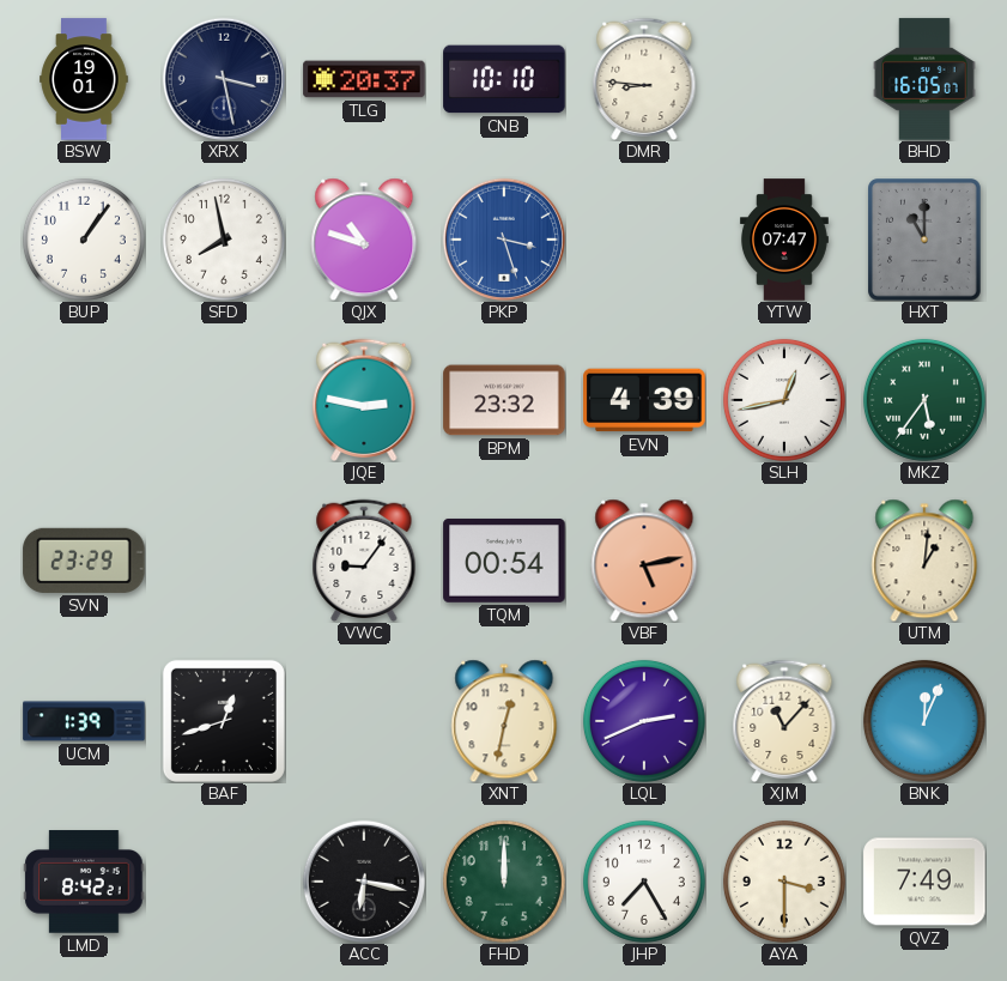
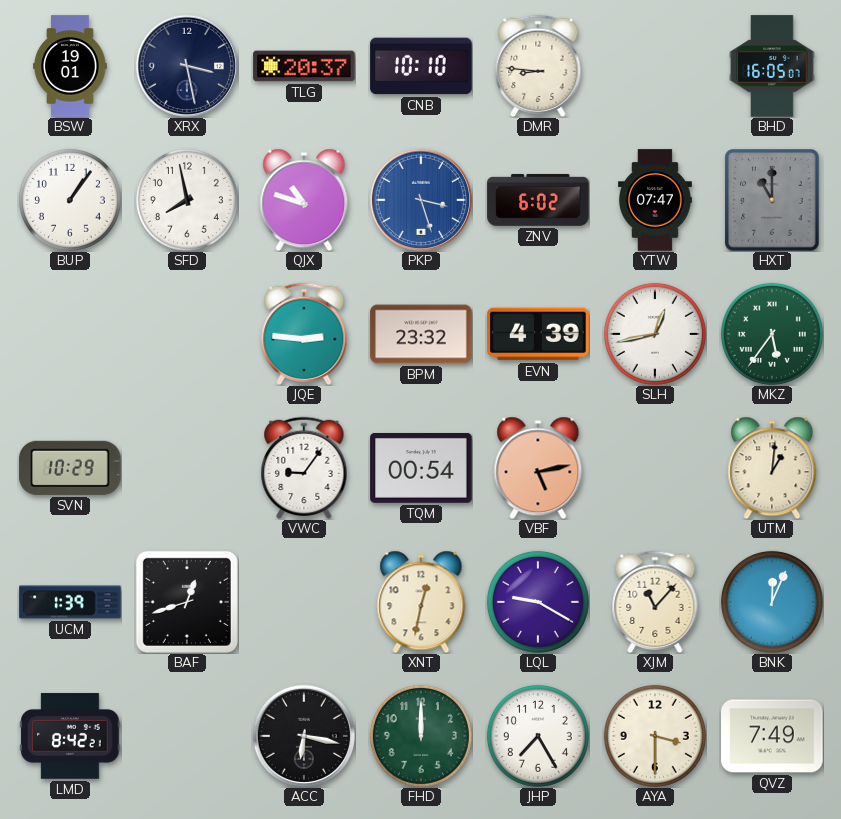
ZNV: none -> 6:02
JQE: 2:47 -> 2:46
SVN: 23:29 -> 10:29
LQL: 2:41 -> 9:20
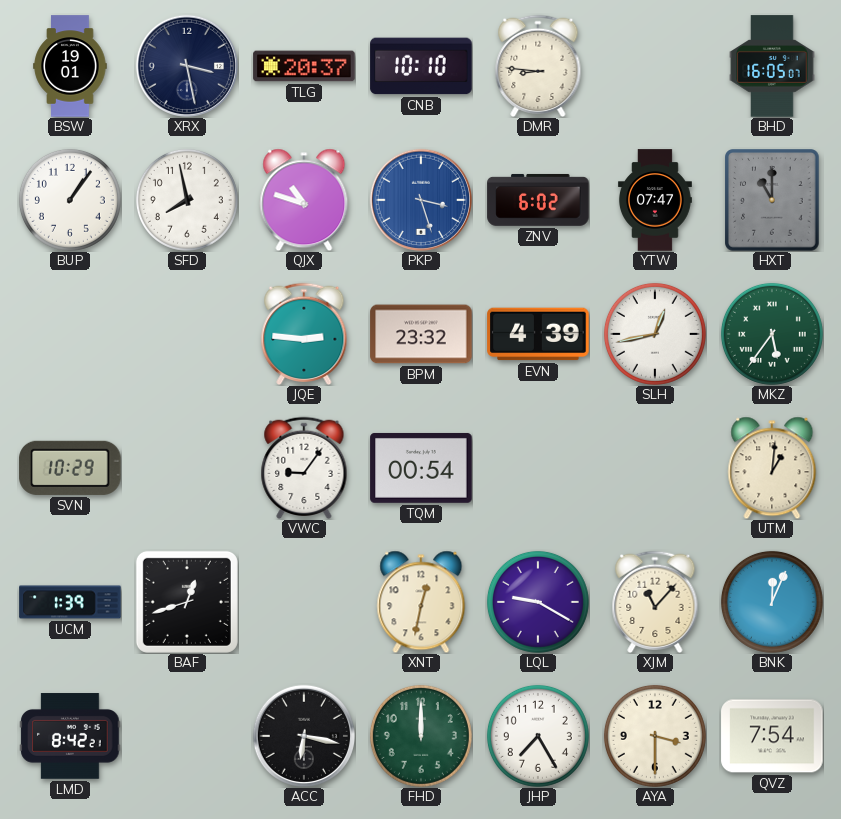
VBF: 5:13 -> none
QVZ: 7:49 -> 7:54
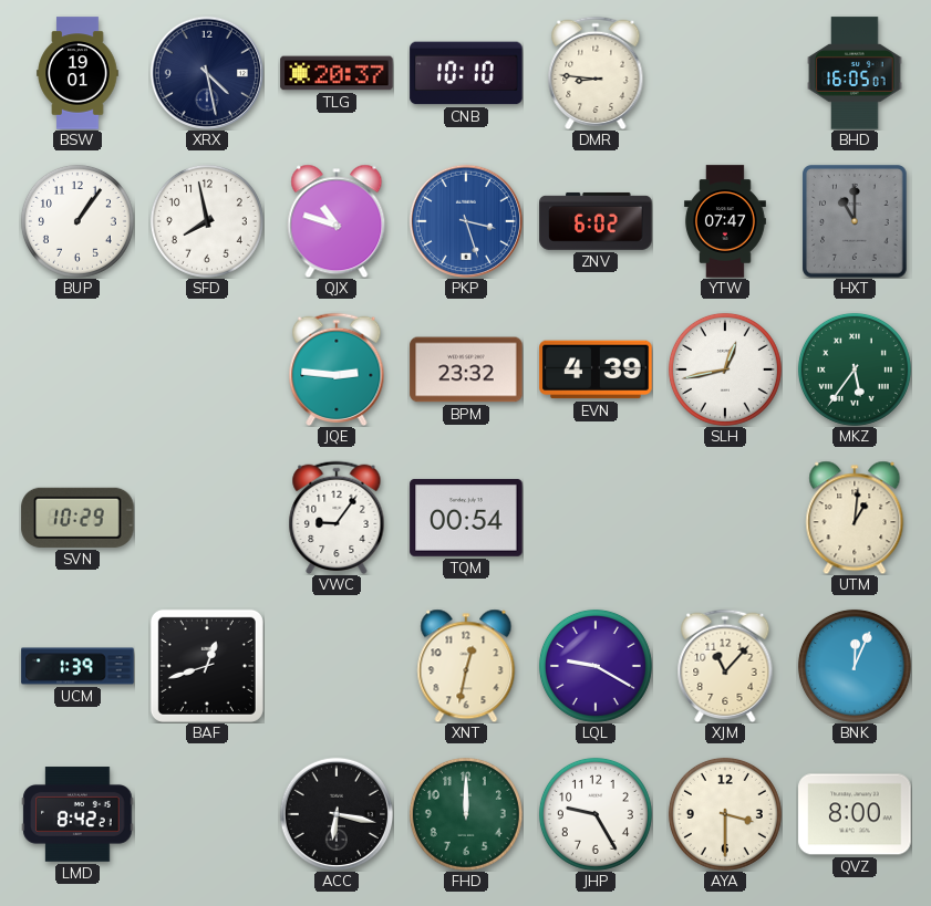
XRX: 3:28 -> 4:28
JHP: 7:25 -> 9:25
QVZ: 7:54 -> 8:00
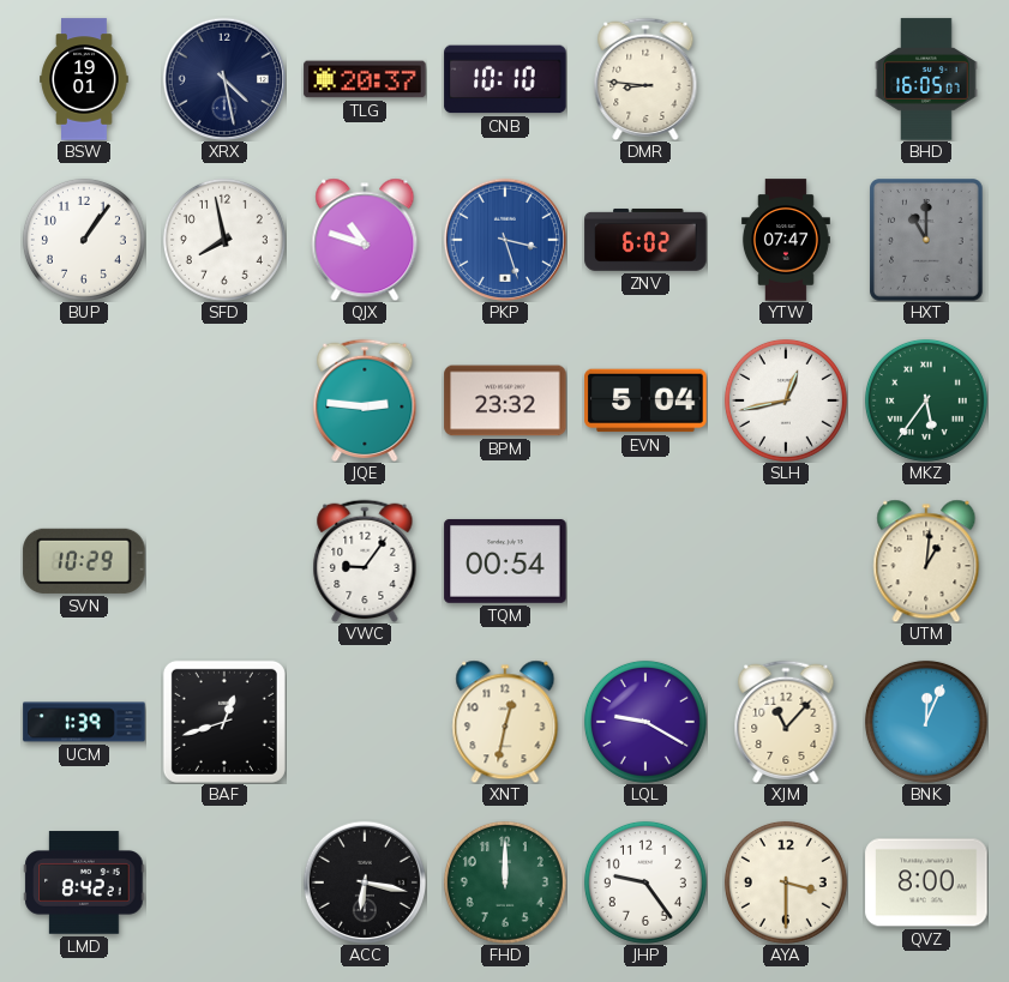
EVN: 4:39 -> 5:04
JHP: 9:25 -> 9:24
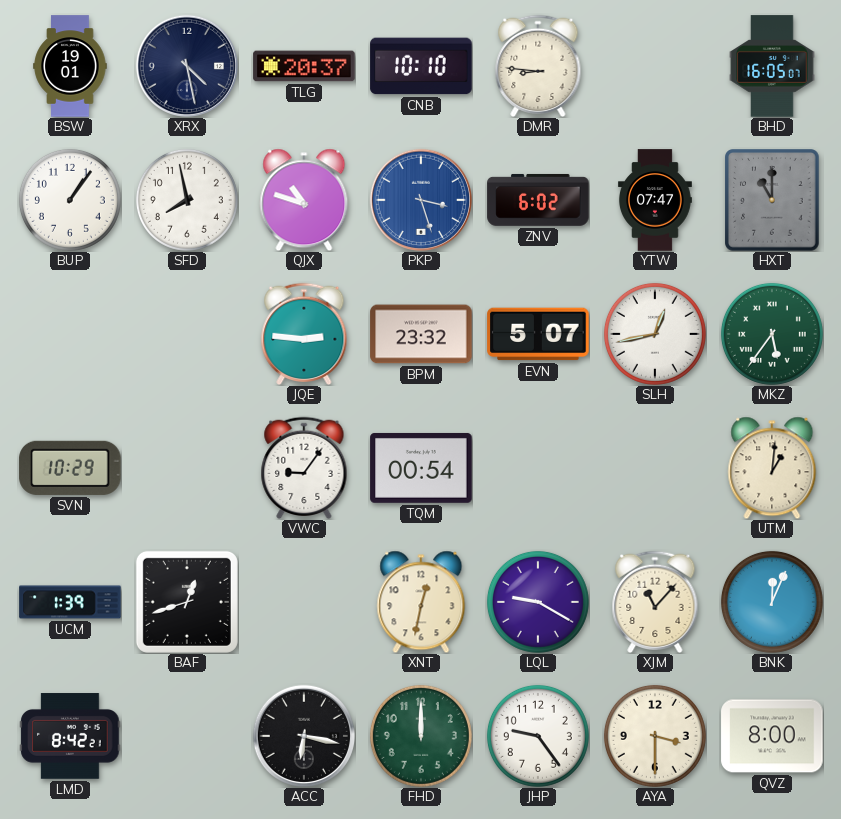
EVN: 5:04 -> 5:07
